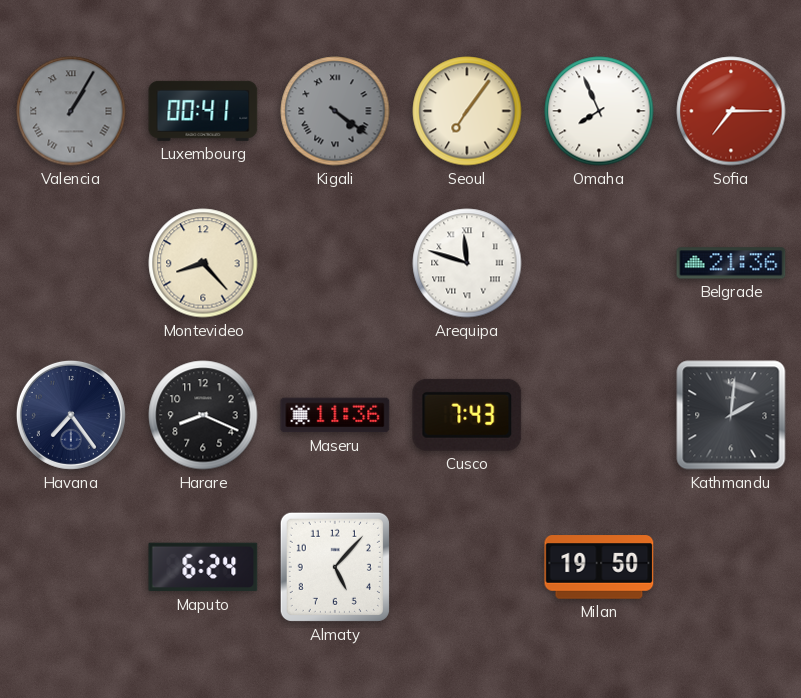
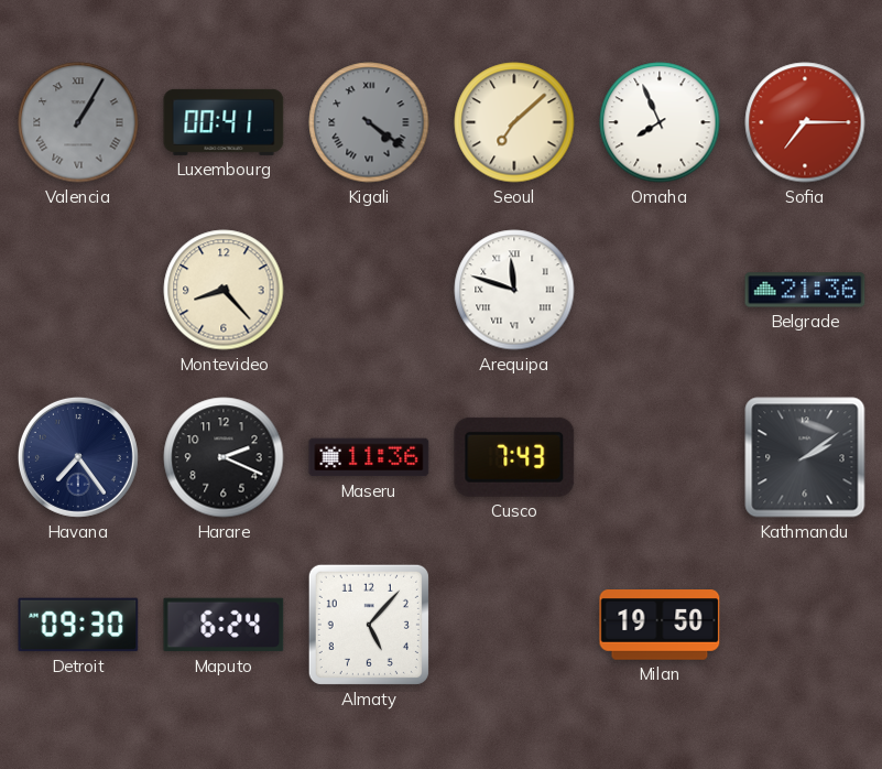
Seoul: 7:06 -> 7:08
Harare: 8:19 -> 2:19
Kathmandu: 2:01 -> 2:09
Detroit: none -> 09:30
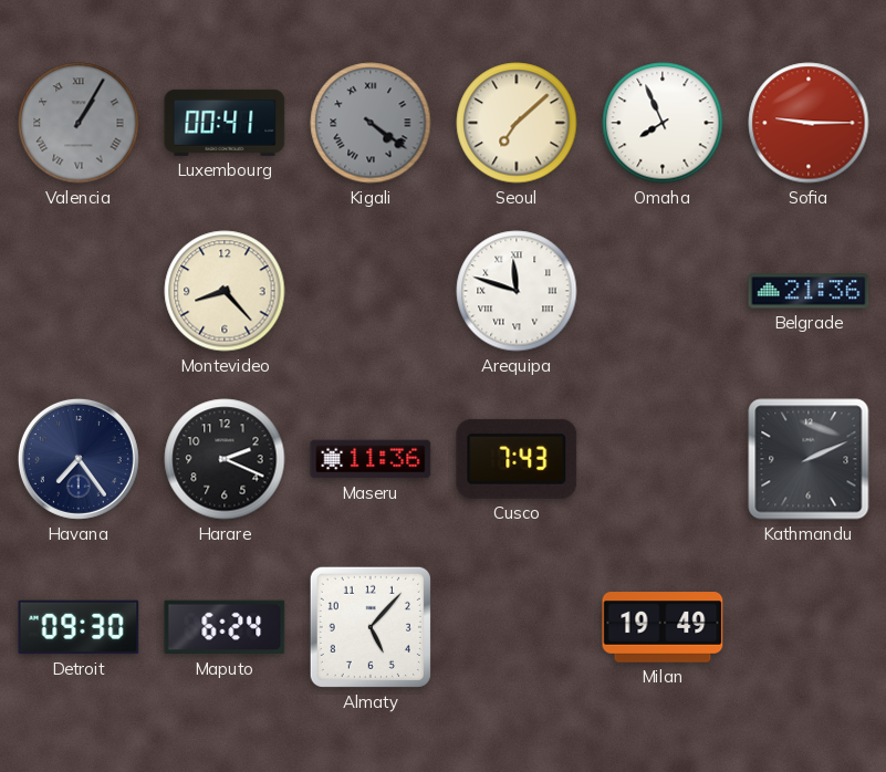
Sofia: 7:15 -> 9:15
Kathmandu: 2:09 -> 2:11
Milan: 19:50 -> 19:49
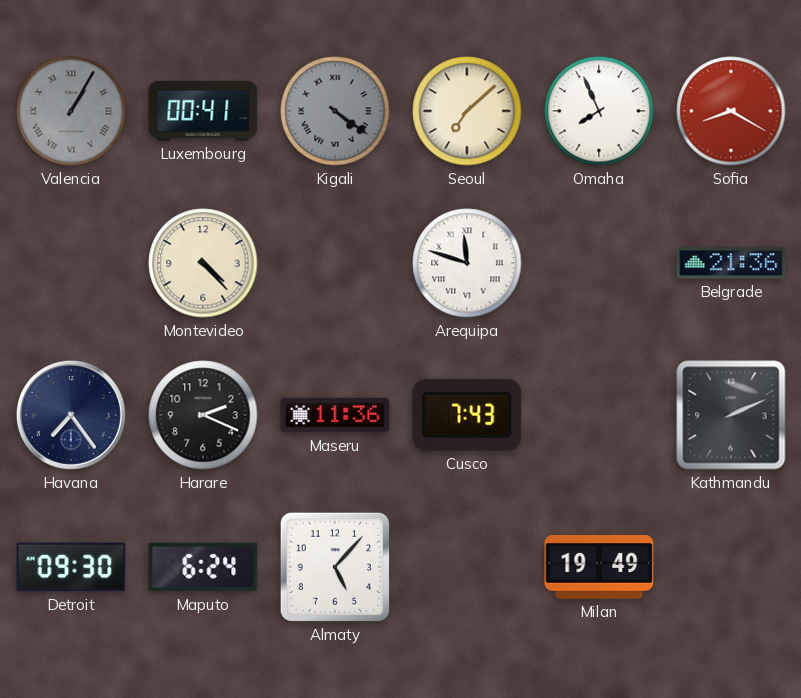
Sofia: 9:15 -> 8:20
Montevideo: 8:23 -> 4:23
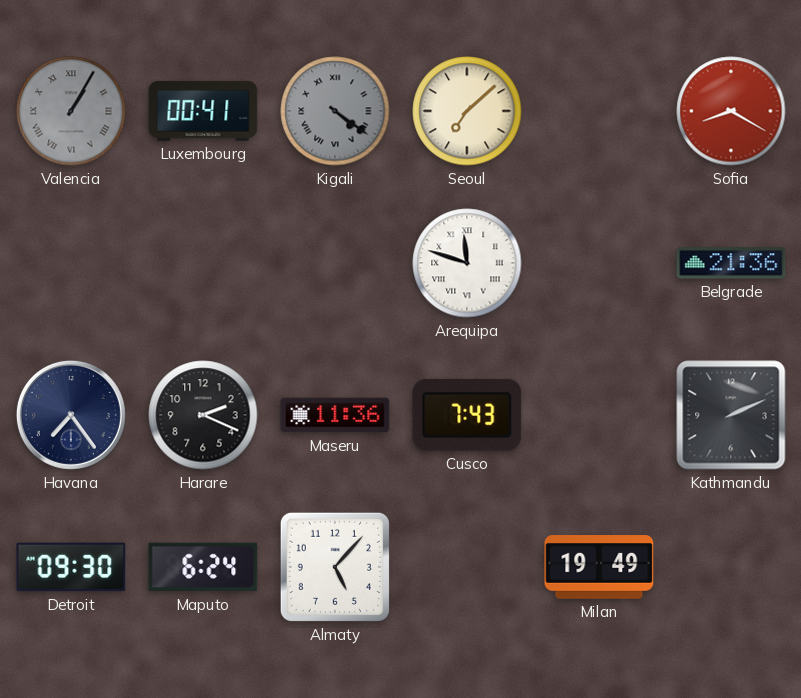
Omaha: 7:56 -> none
Montevideo: 4:23 -> none
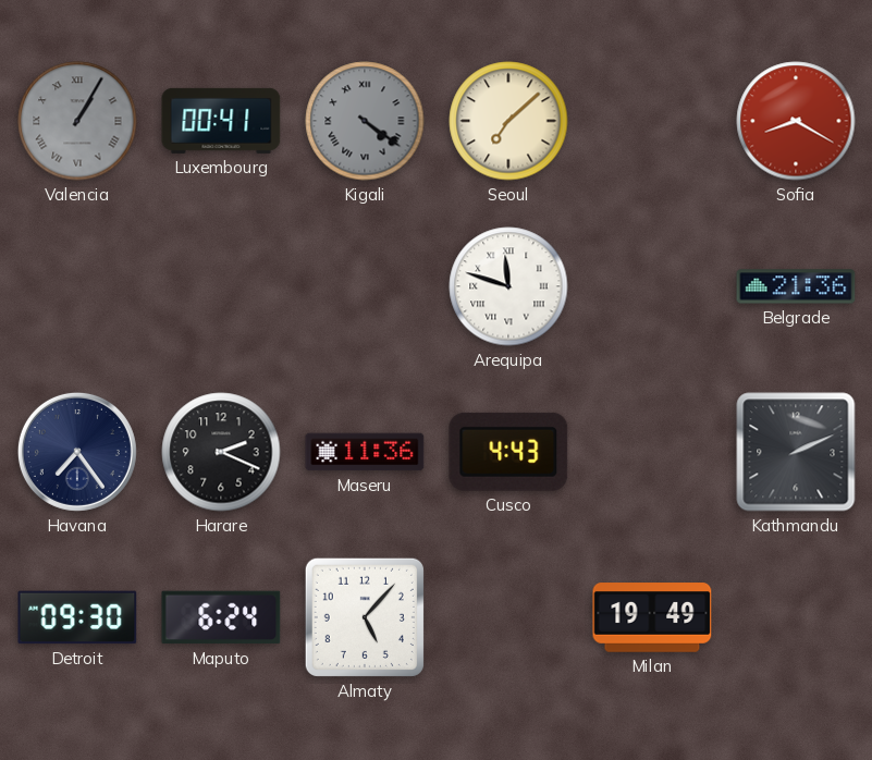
Cusco: 7:43 -> 4:43
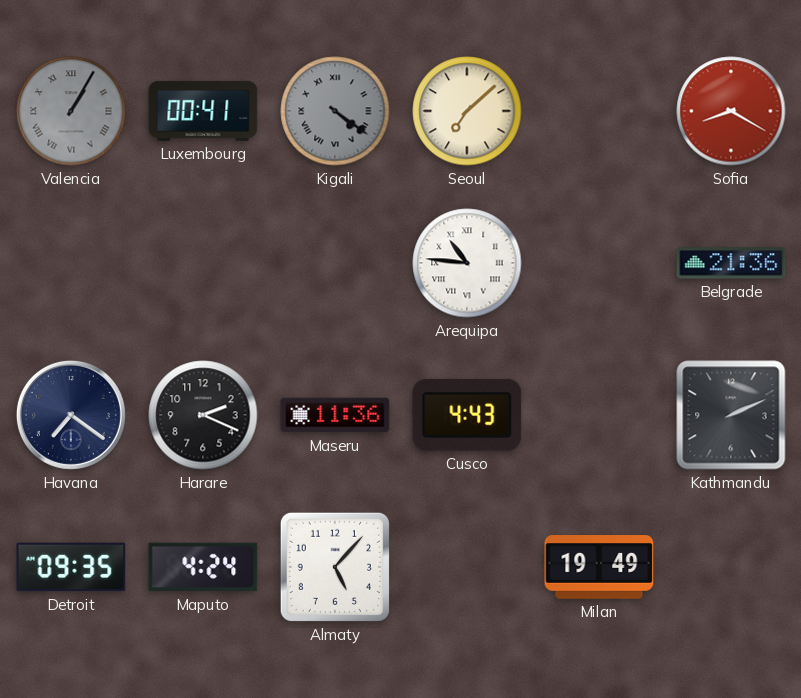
Arequipa: 11:48 -> 10:46
Havana: 7:24 -> 7:21
Detroit: 09:30 -> 09:35
Maputo: 6:24 -> 4:24
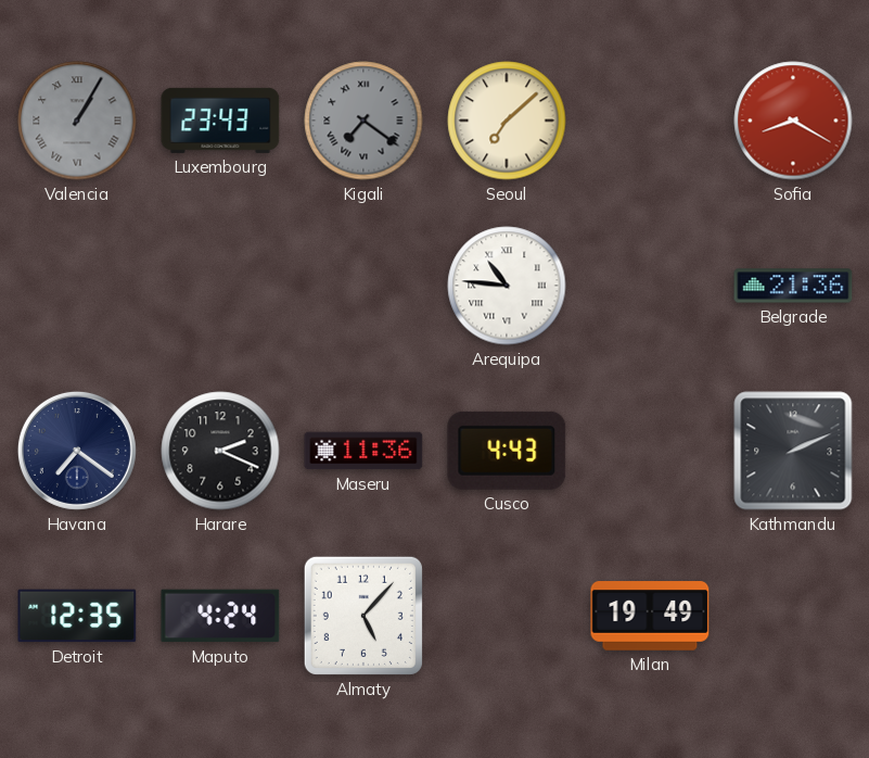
Luxembourg: 00:41 -> 23:43
Kigali: 4:21 -> 7:21
Detroit: 09:35 -> 12:35
